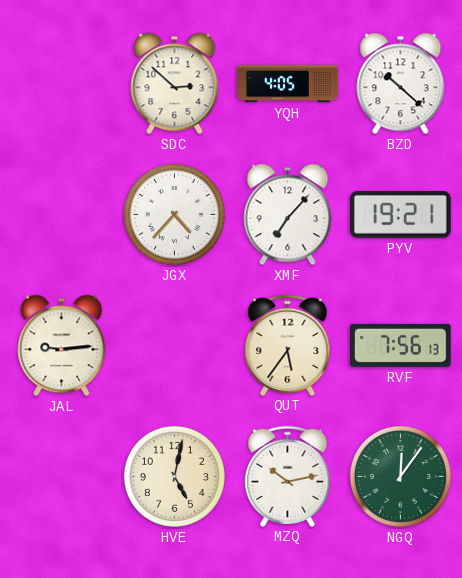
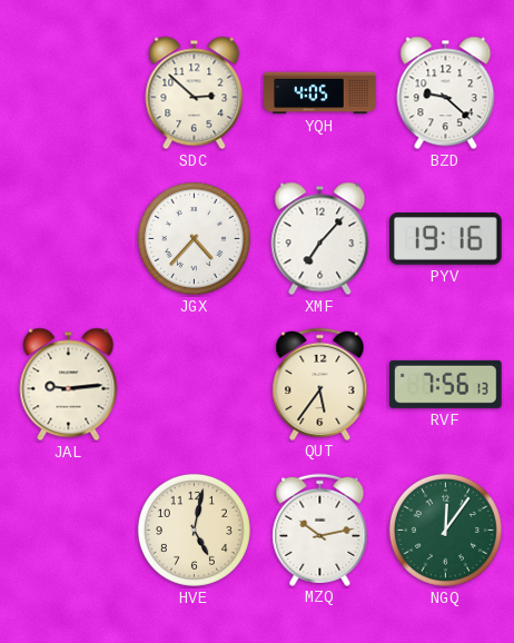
BZD: 10:22 -> 9:22
PYV: 19:21 -> 19:16
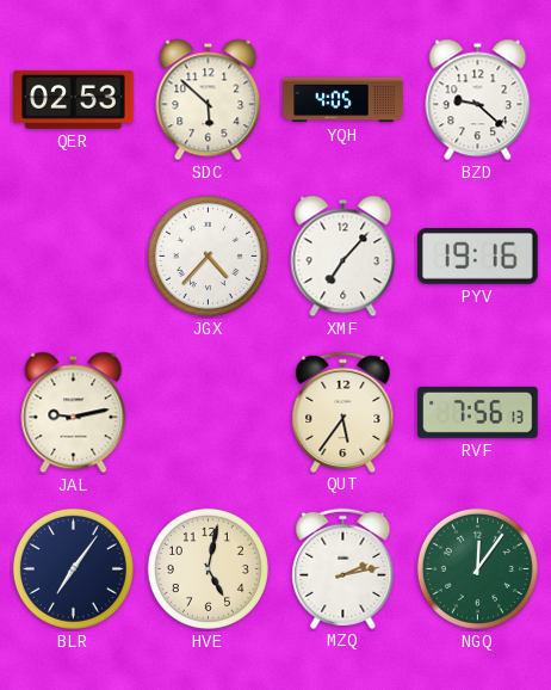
QER: none -> 02:53
SDC: 2:52 -> 5:52
JAL: 9:14 -> 9:13
BLR: none -> 7:06
MZQ: 10:13 -> 2:13
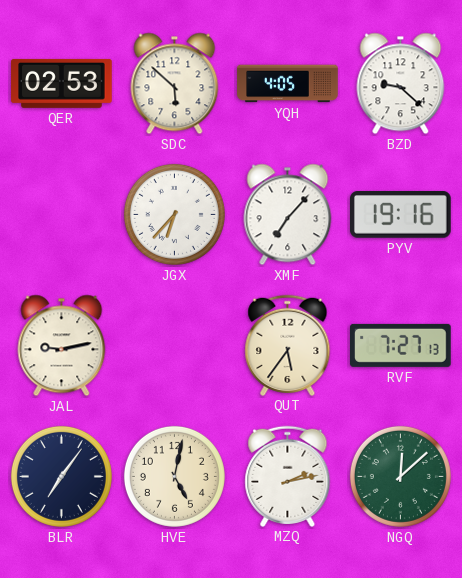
JGX: 4:37 -> 6:37
RVF: 7:56 -> 7:27
NGQ: 12:06 -> 12:08
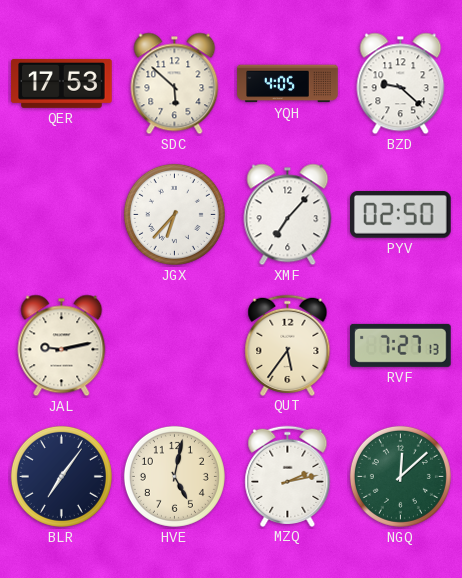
QER: 02:53 -> 17:53
PYV: 19:16 -> 02:50
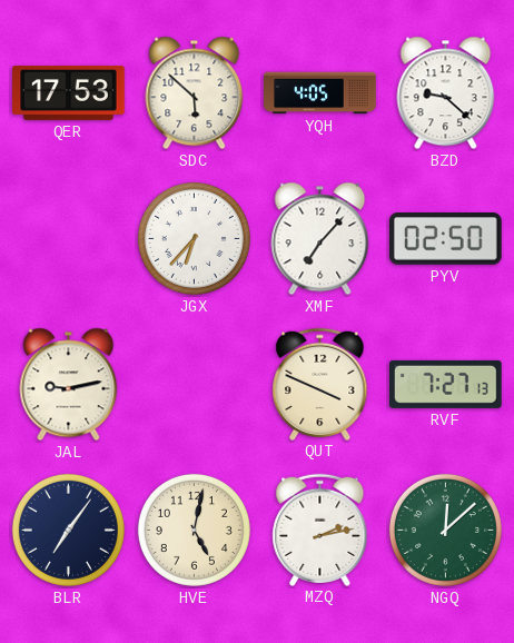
QUT: 5:36 -> 3:49
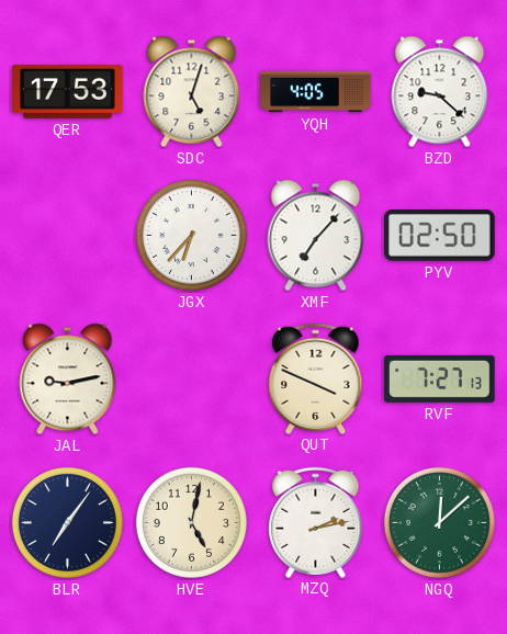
SDC: 5:52 -> 5:03
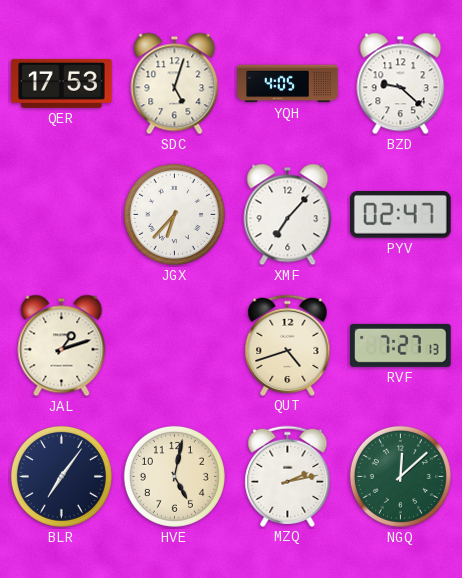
PYV: 02:50 -> 02:47
JAL: 9:13 -> 1:12
QUT: 3:49 -> 4:42
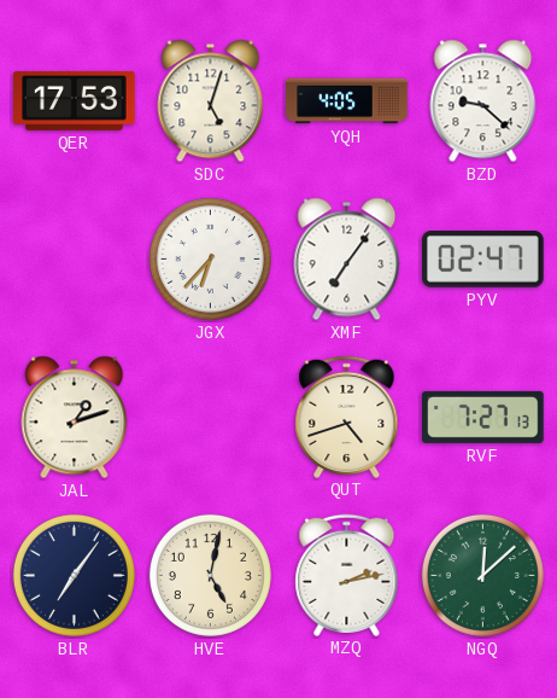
XMF: 7:07 -> 7:06
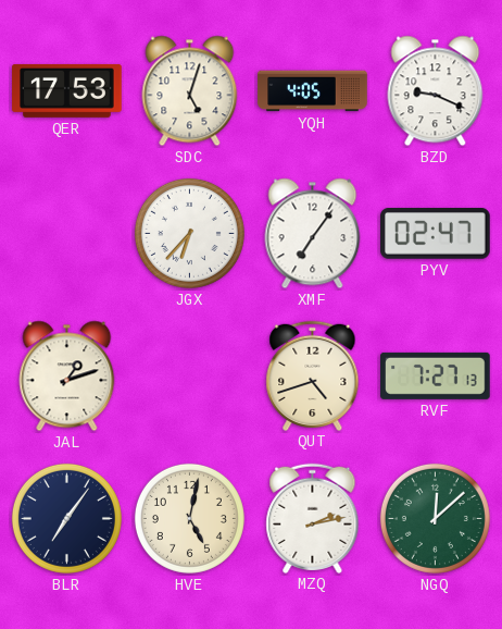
BZD: 9:22 -> 9:19
